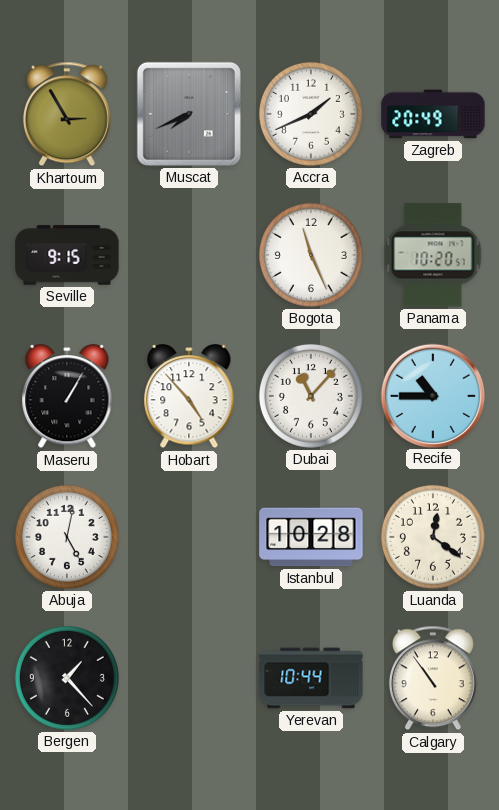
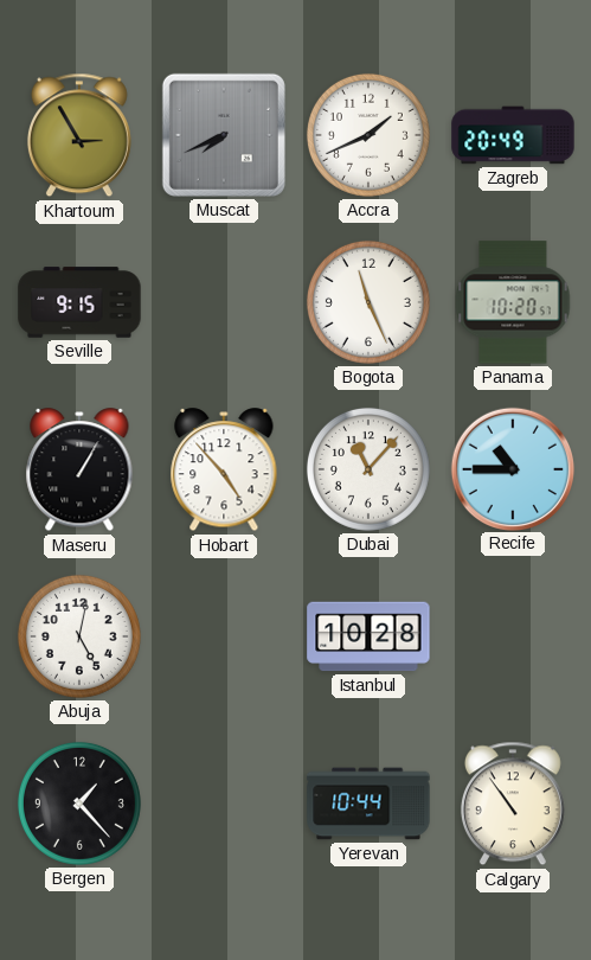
Luanda: 12:21 -> none
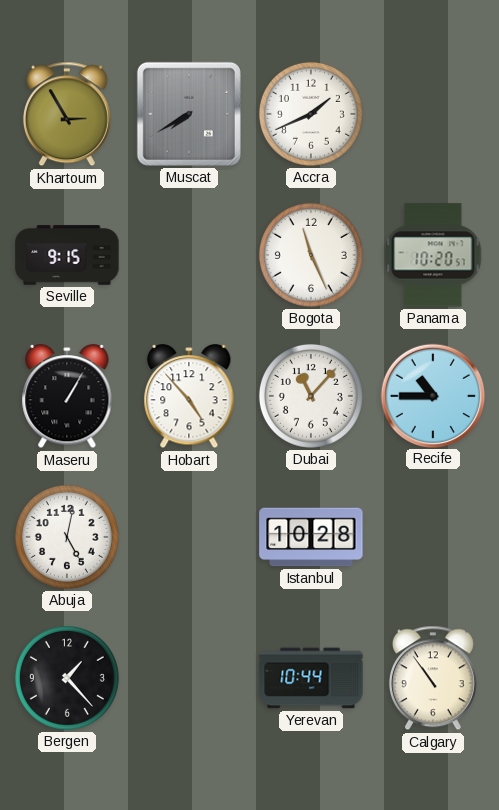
Muscat: 7:41 -> 7:40
Zagreb: 20:49 -> none
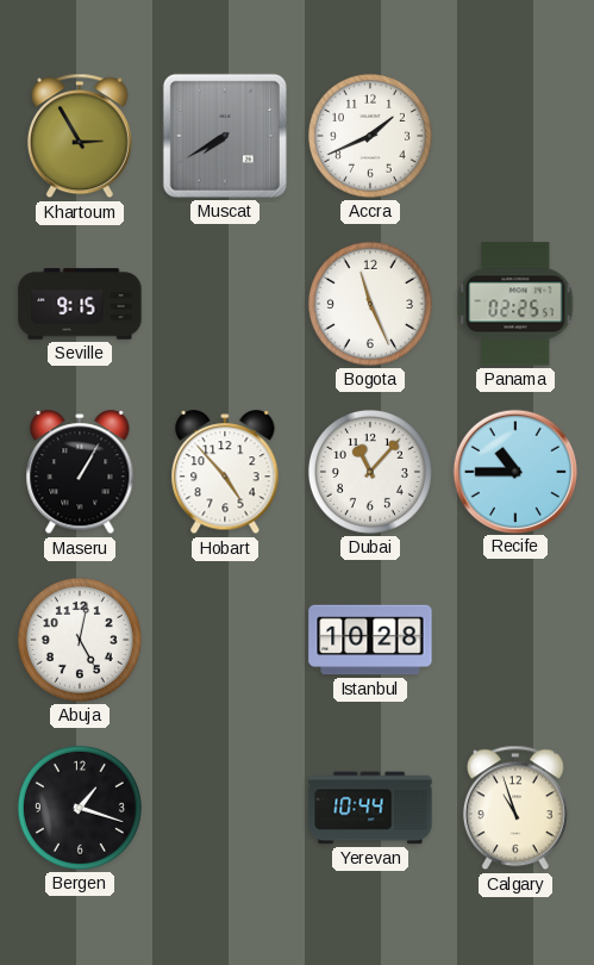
Panama: 10:20 -> 02:25
Bergen: 1:23 -> 1:18
Calgary: 10:54 -> 10:57
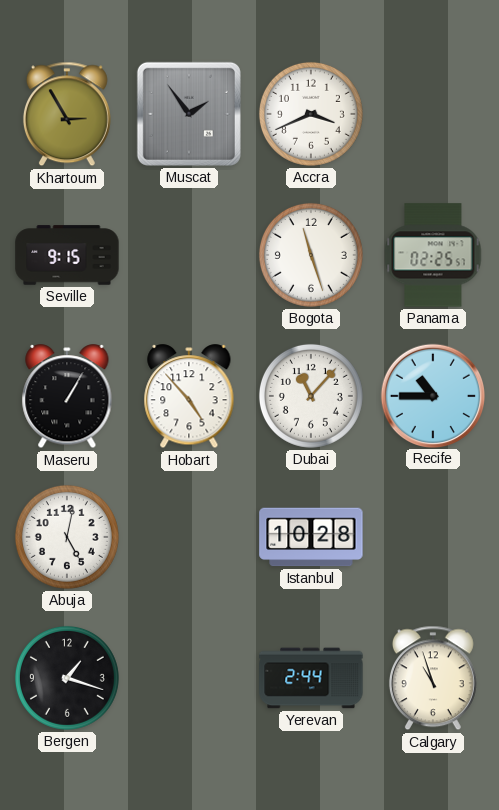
Muscat: 7:40 -> 1:54
Accra: 1:41 -> 3:41
Bogota: 11:26 -> 11:27
Yerevan: 10:44 -> 2:44
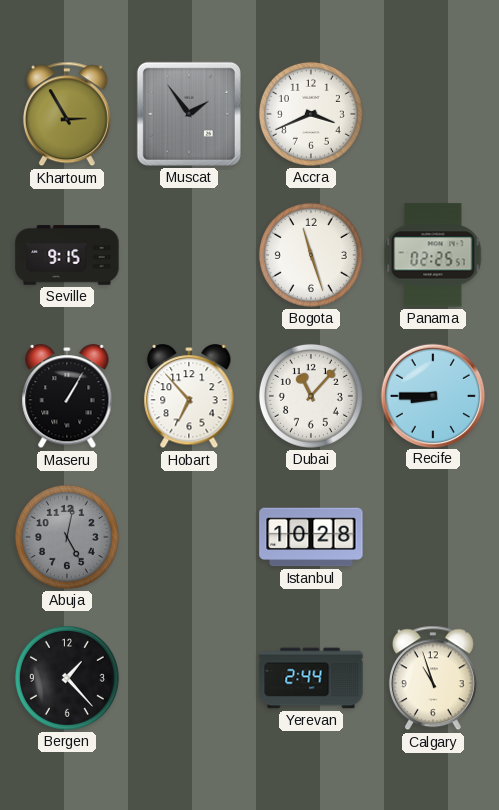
Hobart: 4:53 -> 6:53
Recife: 10:45 -> 8:45
Abuja dial: white -> grey
Bergen: 1:18 -> 1:23
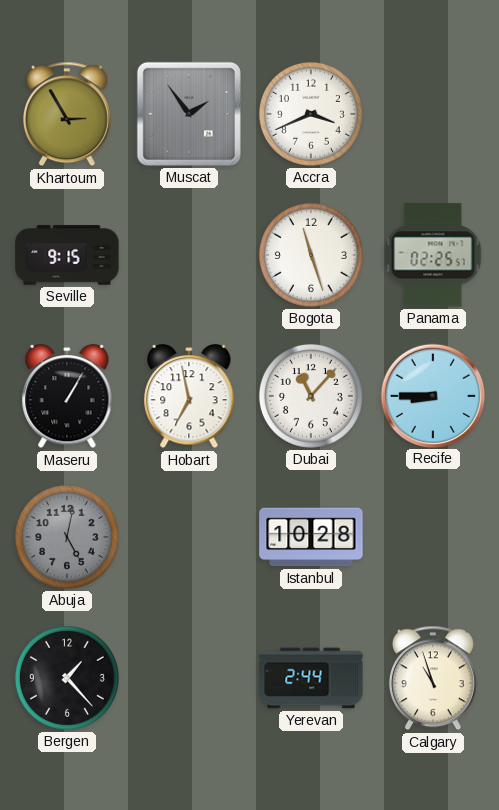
Hobart: 6:53 -> 6:58
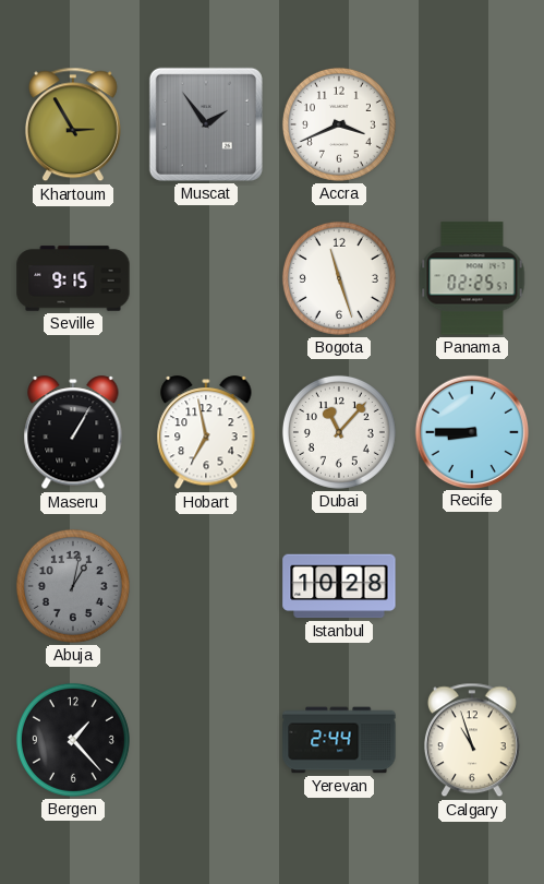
Abuja: 5:02 -> 1:02
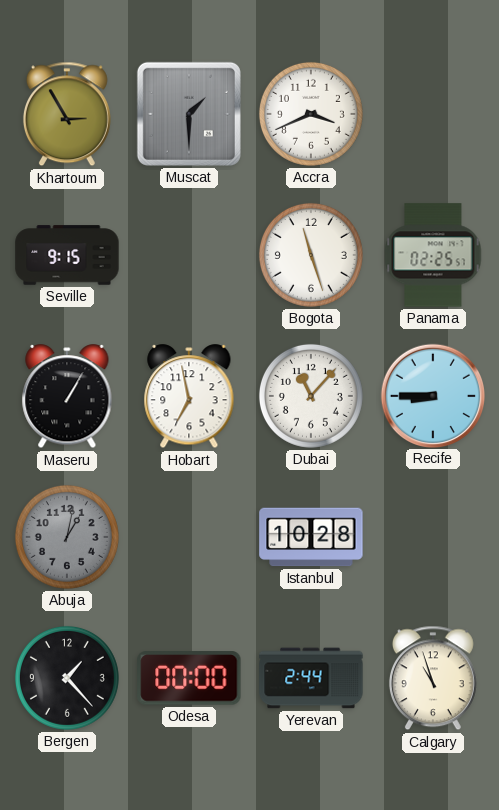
Muscat: 1:54 -> 1:30
Odesa: none -> 00:00
